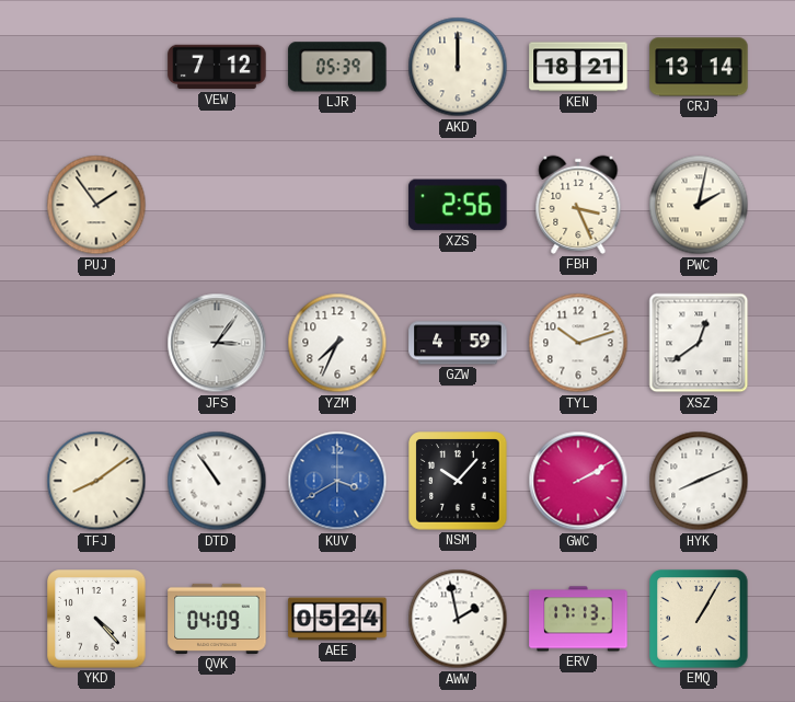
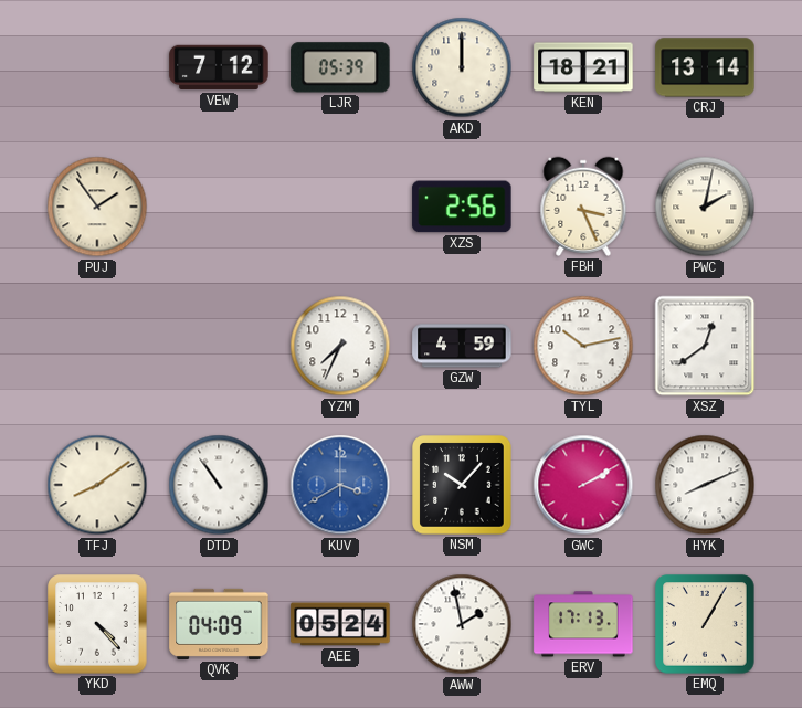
JFS: 3:06 -> none
TYL: 10:12 -> 10:13
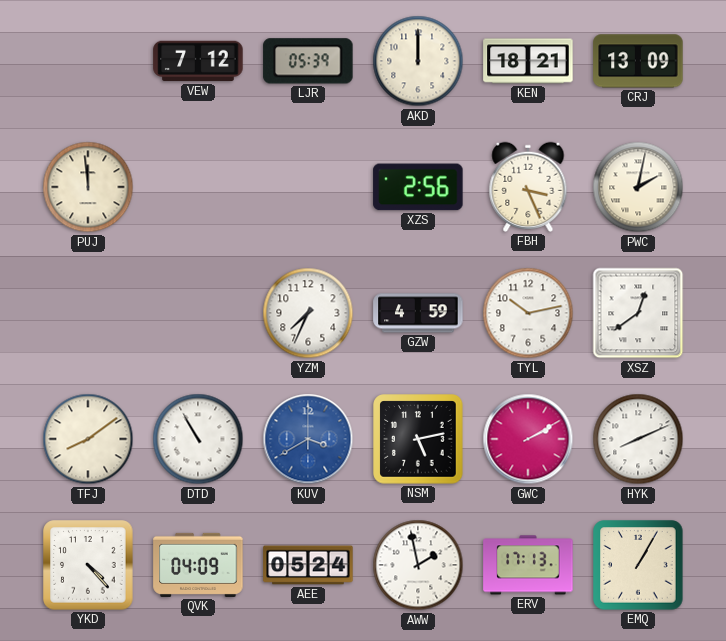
CRJ: 13:14 -> 13:09
PUJ: 1:54 -> 11:59
DTD: 10:54 -> 10:55
NSM: 10:07 -> 5:13
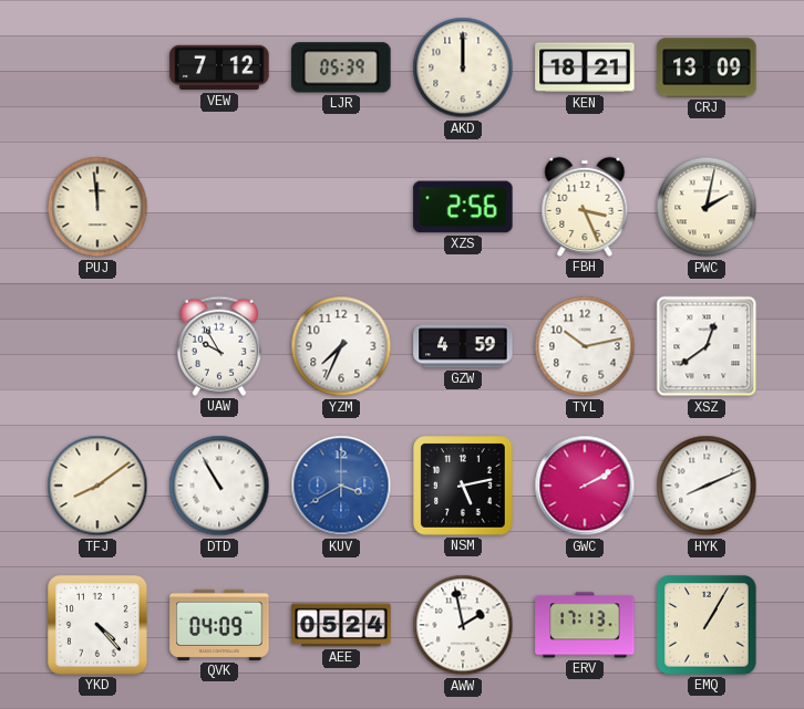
UAW: none -> 9:55
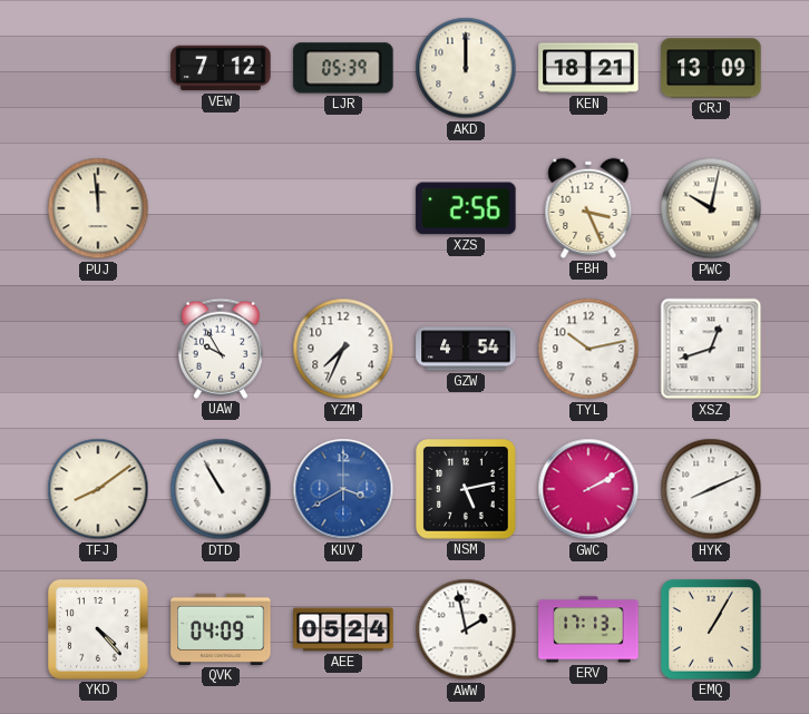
PWC: 2:02 -> 10:02
GZW: 4:59 -> 4:54
XSZ: 12:39 -> 12:42
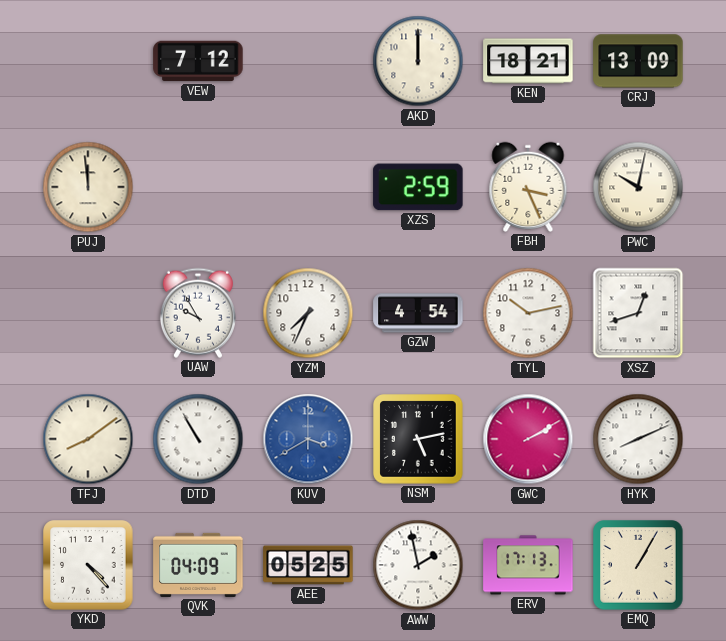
LJR: 05:39 -> none
XZS: 2:56 -> 2:59
AEE: 05:24 -> 05:25
